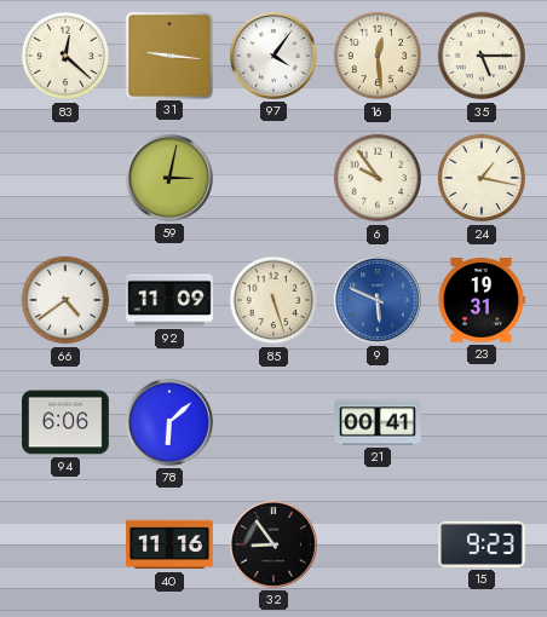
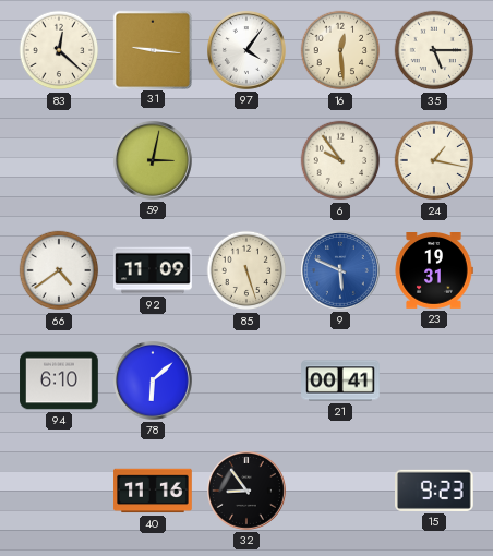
94: 6:06 -> 6:10
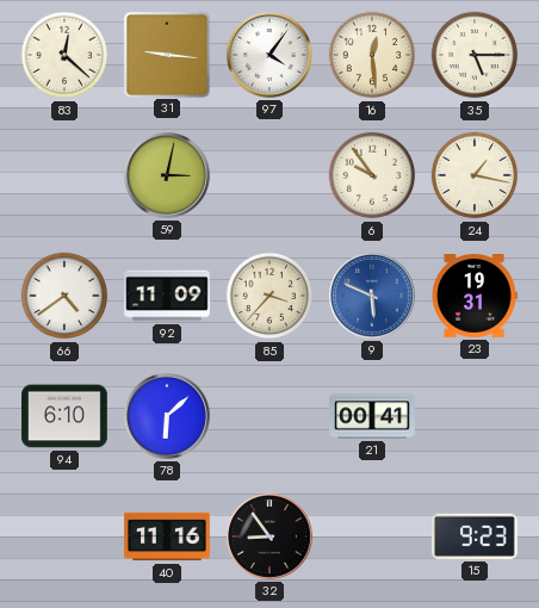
85: 5:27 -> 3:37
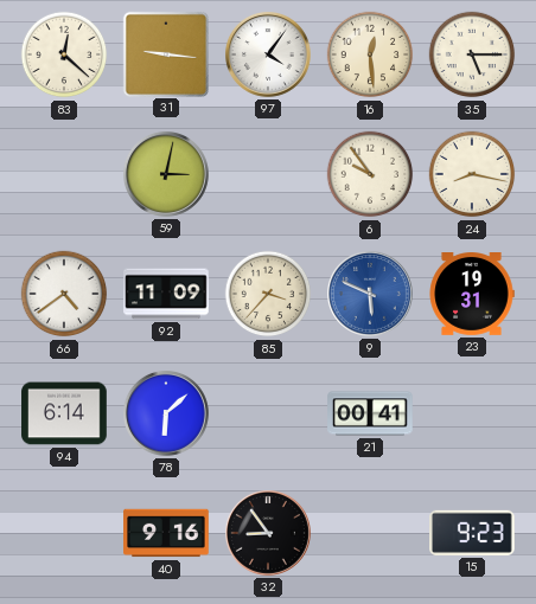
24: 1:17 -> 8:17
94: 6:10 -> 6:14
40: 11:16 -> 9:16
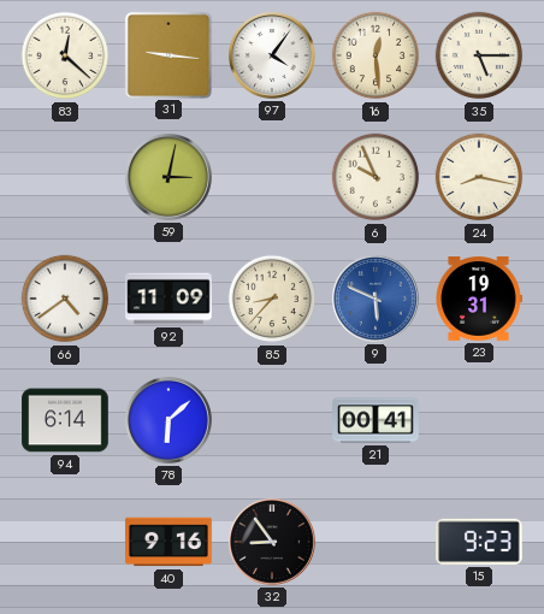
6: 9:54 -> 9:56
85: 3:37 -> 8:37
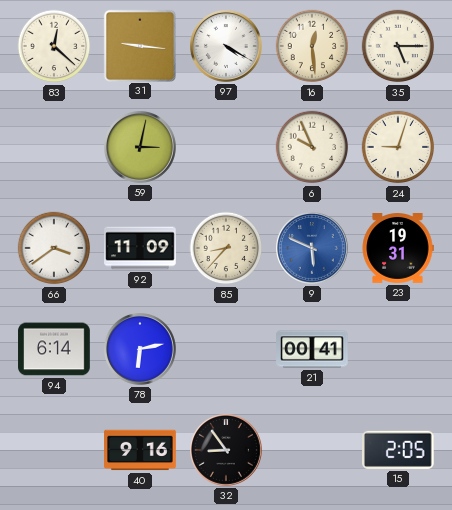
97: 4:06 -> 4:20
24: 8:17 -> 9:03
66: 4:39 -> 3:39
78: 6:08 -> 6:13
15: 9:23 -> 2:05
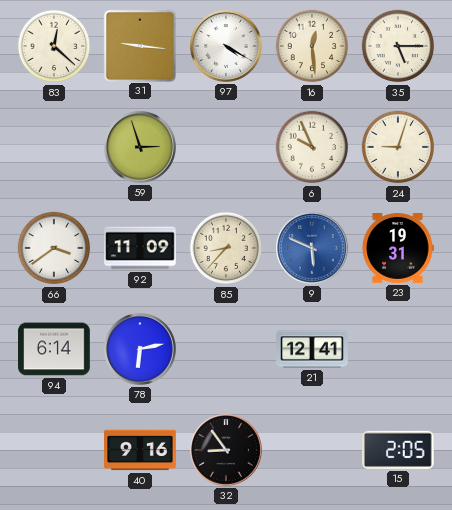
59: 3:02 -> 2:57
21: 00:41 -> 12:41
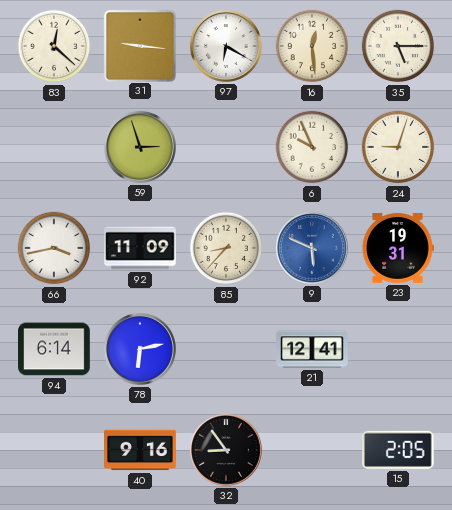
97: 4:20 -> 6:20
66: 3:39 -> 3:43
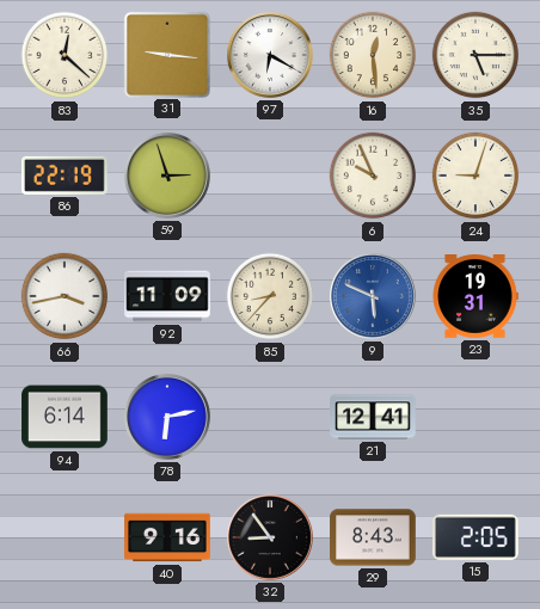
86: none -> 22:19
29: none -> 8:43
